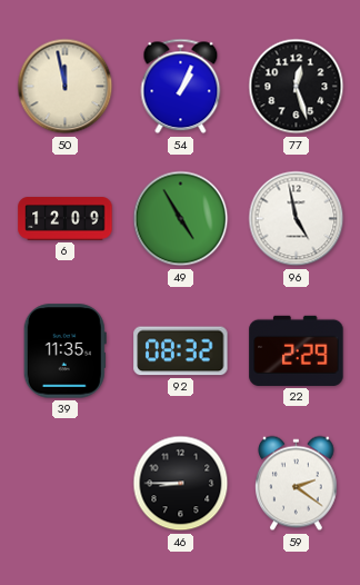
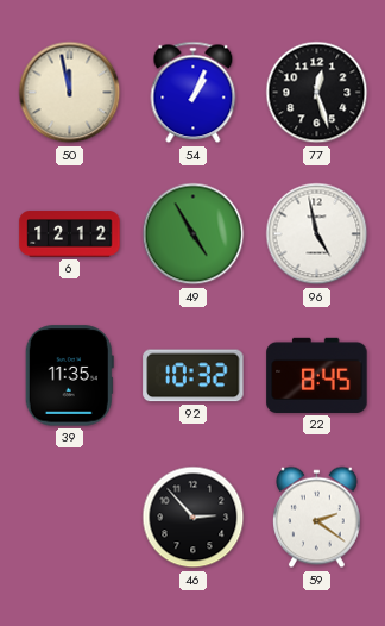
6: 12:09 -> 12:12
92: 08:32 -> 10:32
22: 2:29 -> 8:45
46: 8:45 -> 2:53
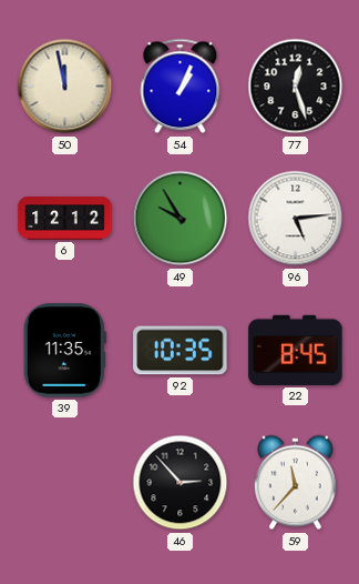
49: 4:55 -> 9:55
96: 4:58 -> 5:14
92: 10:32 -> 10:35
59: 2:21 -> 11:37
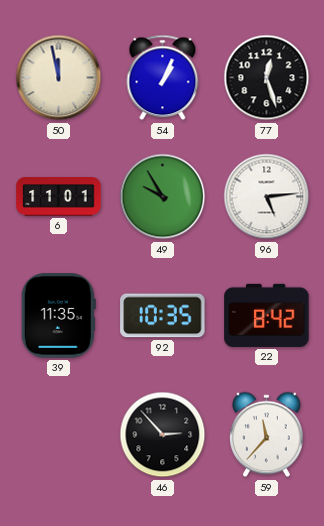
6: 12:12 -> 11:01
22: 8:45 -> 8:42
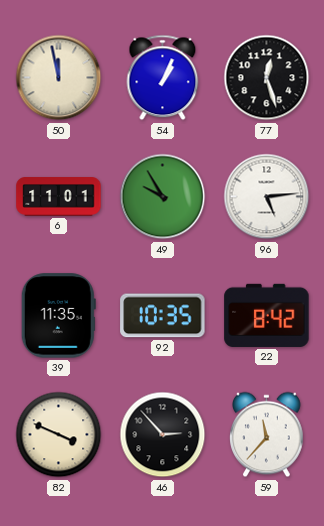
82: none -> 3:49
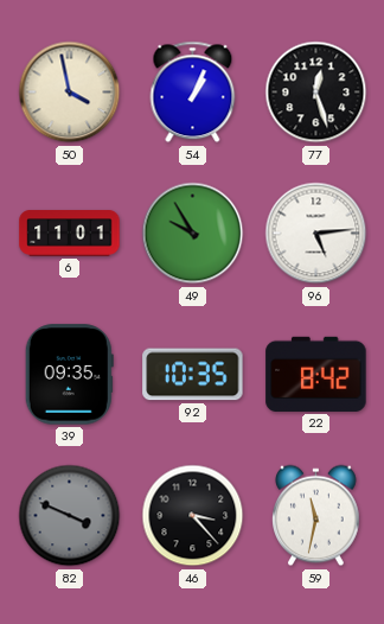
50: 11:58 -> 3:58
39: 11:35 -> 09:35
82 dial: cream -> grey
46: 2:53 -> 3:23
59: 11:37 -> 11:32
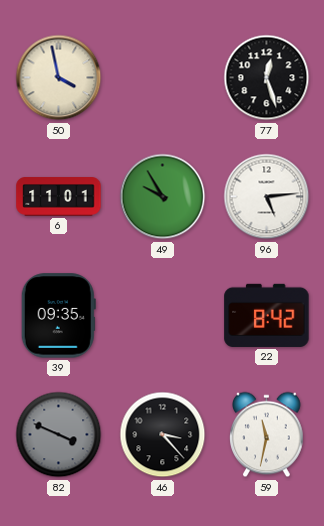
54: 1:04 -> none
92: 10:35 -> none
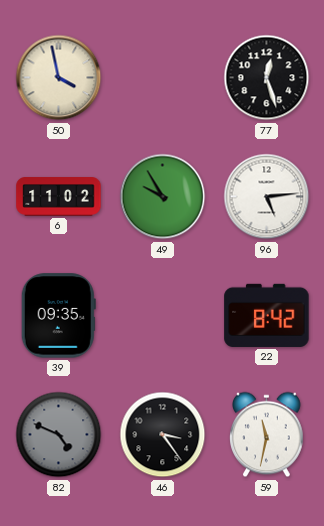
6: 11:01 -> 11:02
82: 3:49 -> 4:49
46: 3:23 -> 3:24
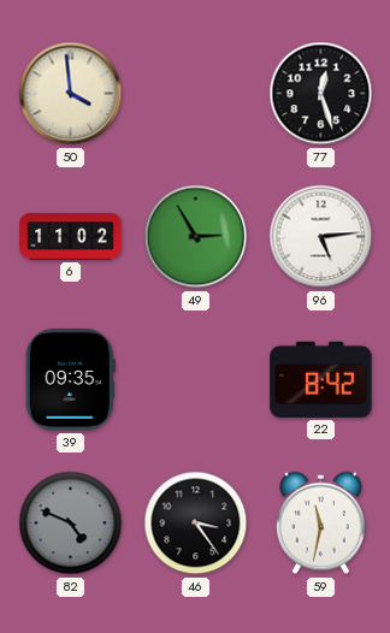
50: 3:58 -> 3:59
49: 9:55 -> 2:55
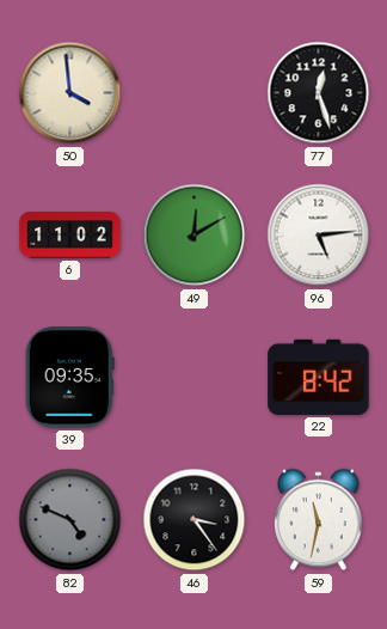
49: 2:55 -> 12:10
